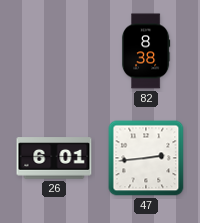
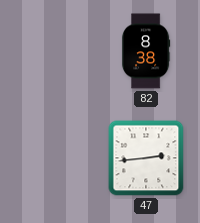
26: 6:01 -> none
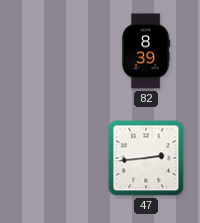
82: 8:38 -> 8:39
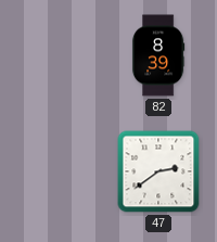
47: 2:44 -> 2:39
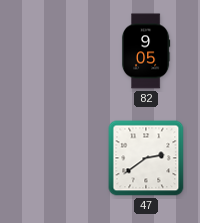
82: 8:39 -> 9:05
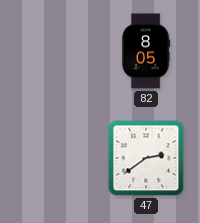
82: 9:05 -> 8:05
